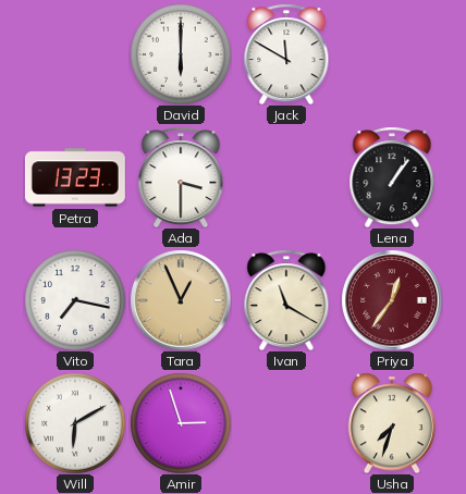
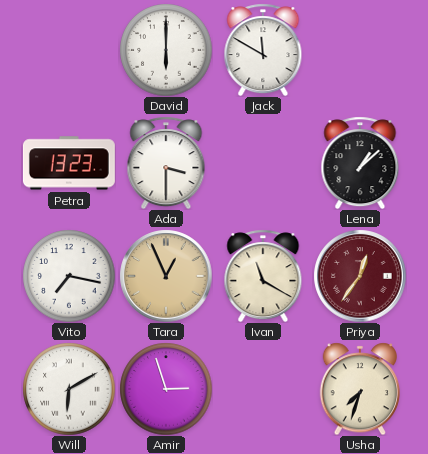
Lena: 1:06 -> 1:08
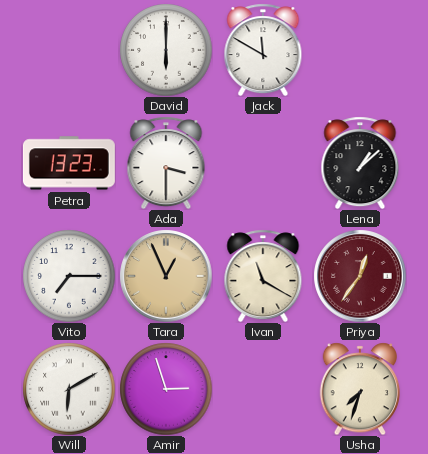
Vito: 7:17 -> 7:15
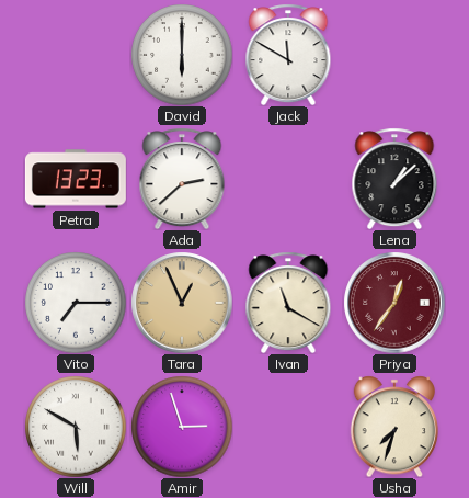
Ada: 3:30 -> 2:38
Will: 6:10 -> 5:50
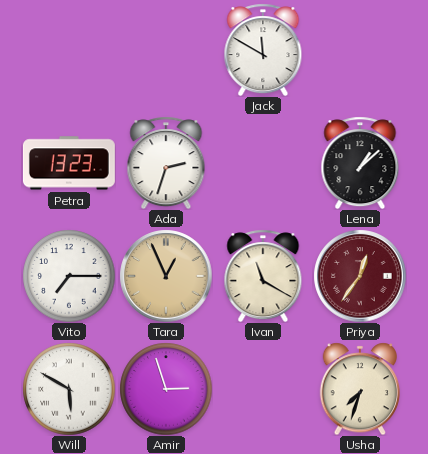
David: 6:00 -> none
Ada: 2:38 -> 2:33
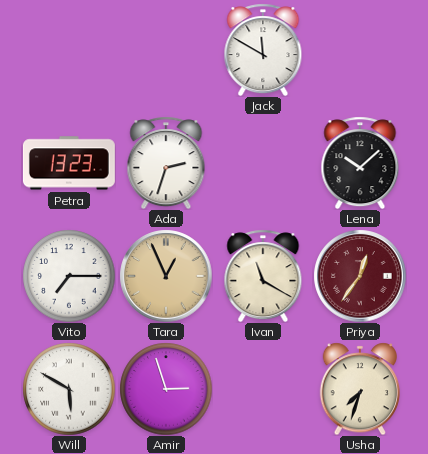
Lena: 1:08 -> 10:08
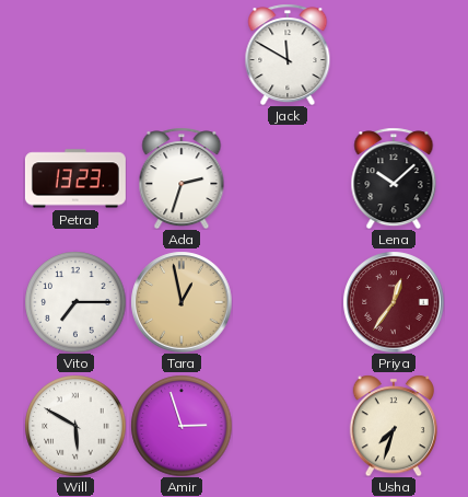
Tara: 12:56 -> 12:58
Ivan: 11:20 -> none
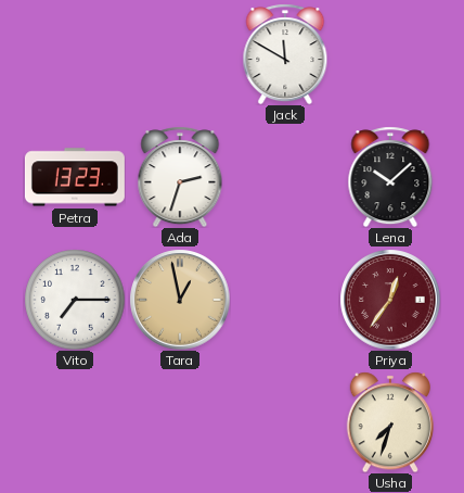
Will: 5:50 -> none
Amir: 2:57 -> none
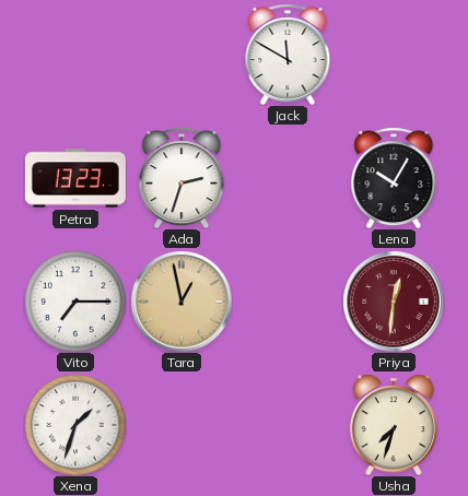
Lena: 10:08 -> 10:05
Priya: 12:36 -> 12:31
Xena: none -> 1:33
